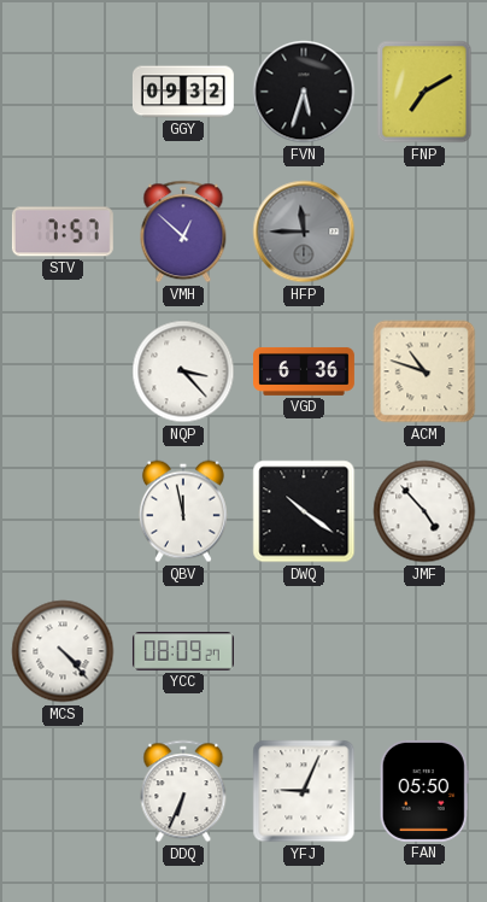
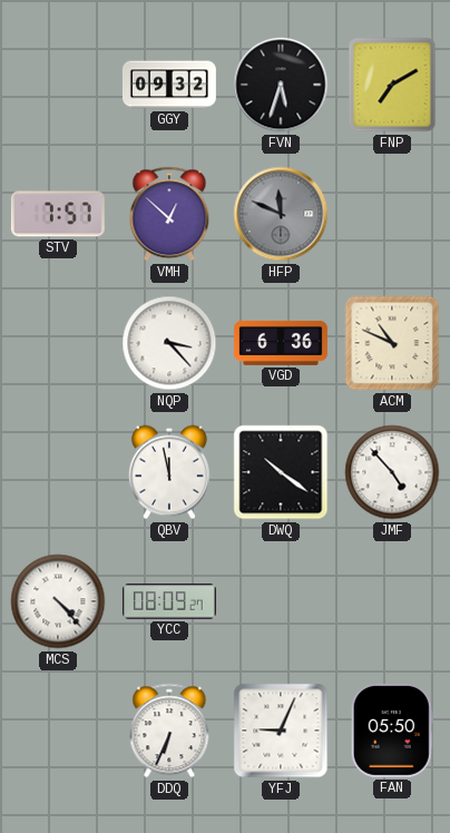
HFP: 11:45 -> 11:49
ACM: 10:48 -> 10:49
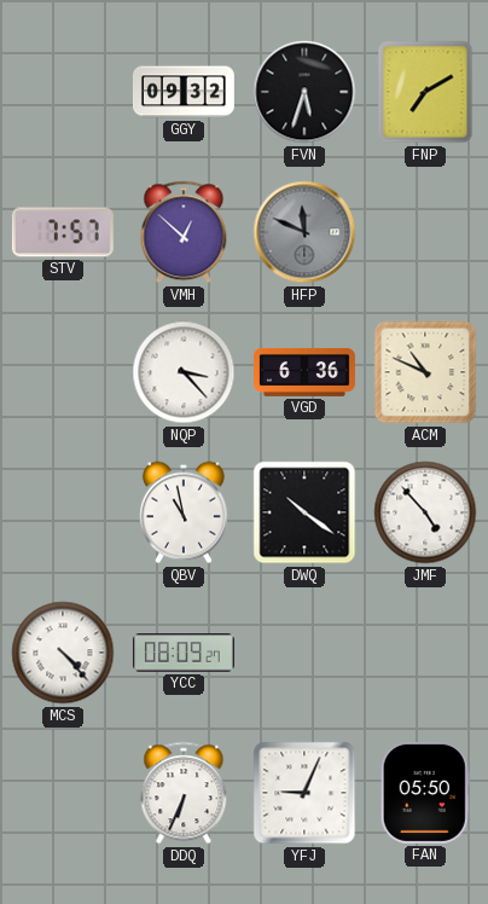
QBV: 11:58 -> 10:58
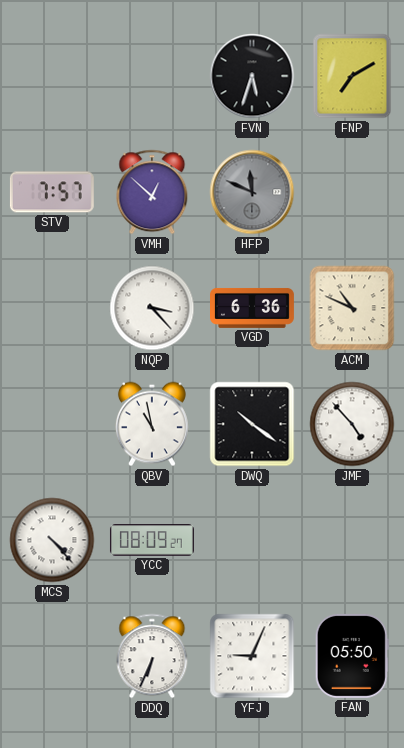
GGY: 09:32 -> none
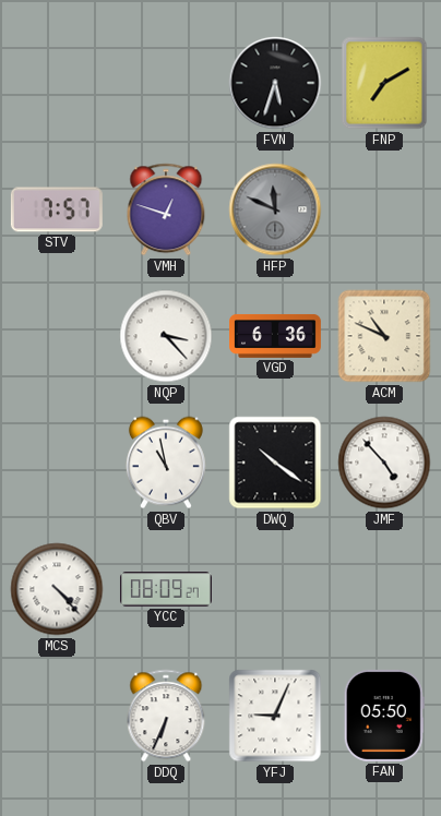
VMH: 12:52 -> 12:48
